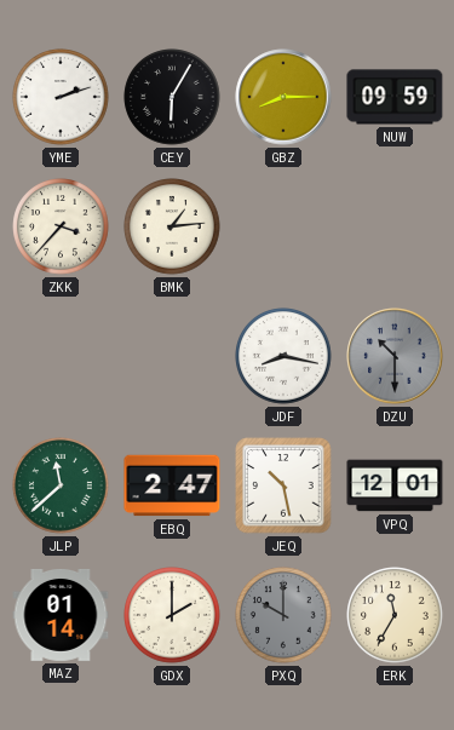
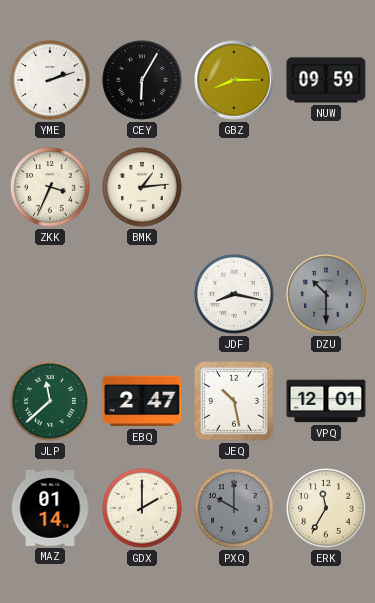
ZKK: 3:37 -> 3:34
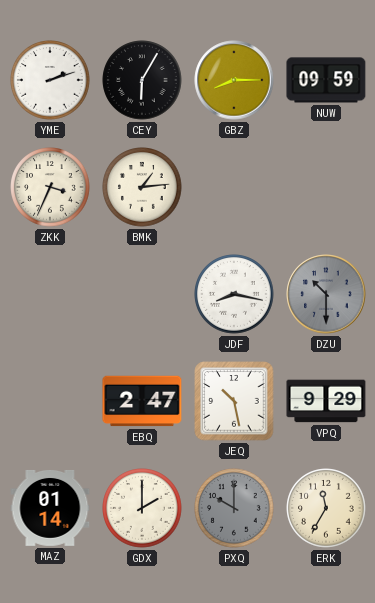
JLP: 11:38 -> none
VPQ: 12:01 -> 9:29
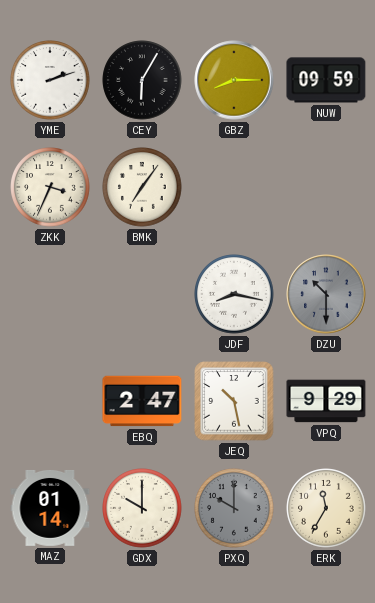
BMK: 1:14 -> 7:06
GDX: 2:00 -> 10:00
